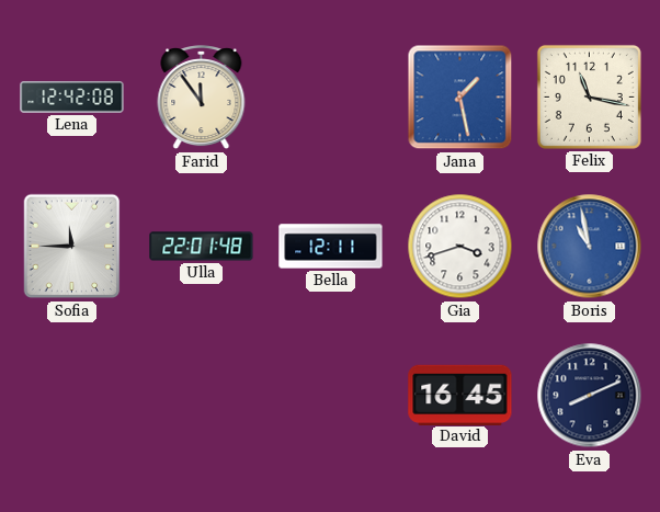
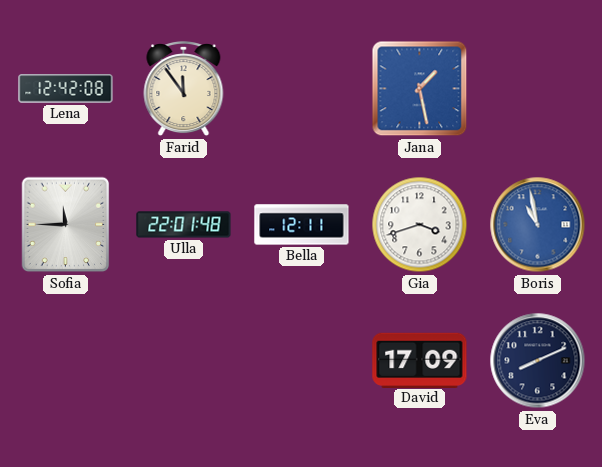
Felix: 11:17 -> none
David: 16:45 -> 17:09
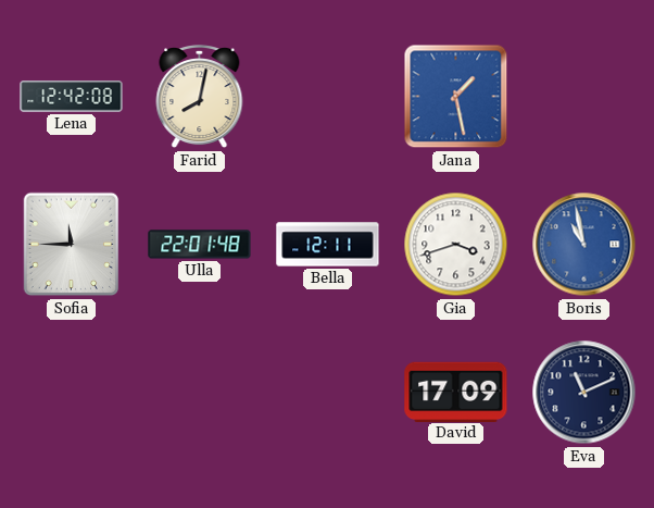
Farid: 11:54 -> 8:02
Eva: 8:11 -> 11:11
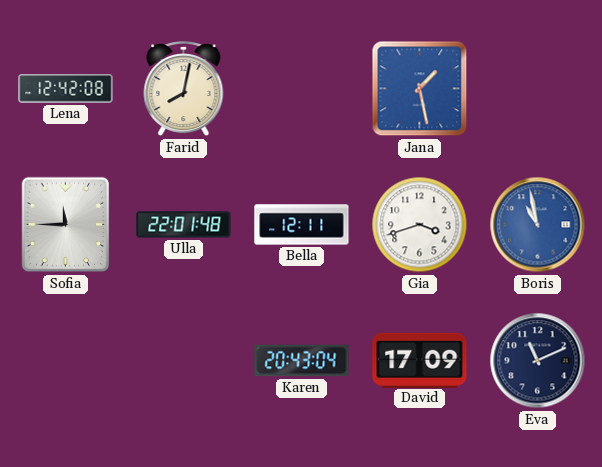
Karen: none -> 20:43
